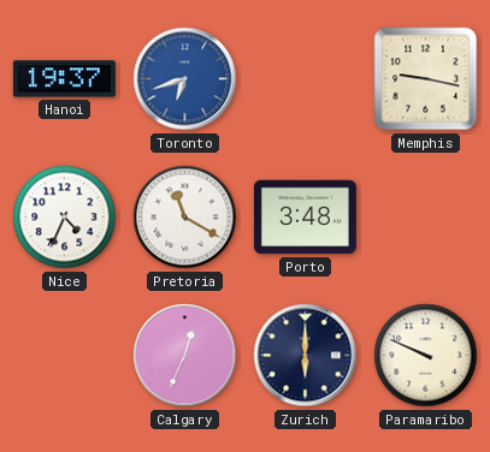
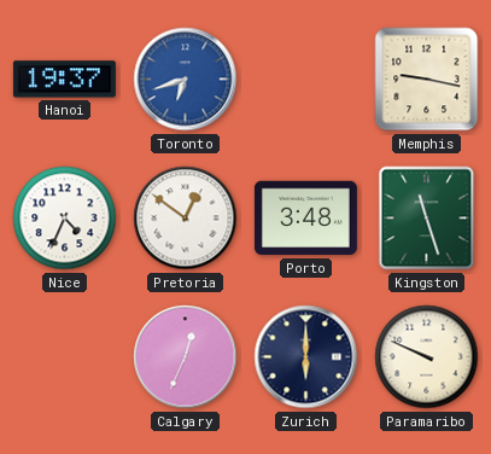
Pretoria: 11:20 -> 12:51
Kingston: none -> 11:27
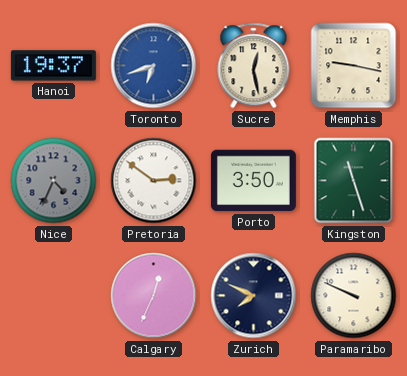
Sucre: none -> 12:28
Nice dial: white -> grey
Pretoria: 12:51 -> 2:51
Porto: 3:48 -> 3:50
Zurich: 6:00 -> 7:49
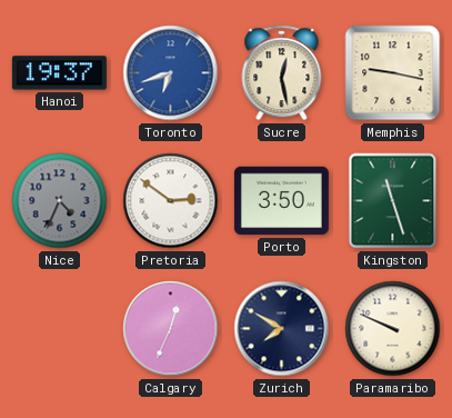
Zurich: 7:49 -> 7:50
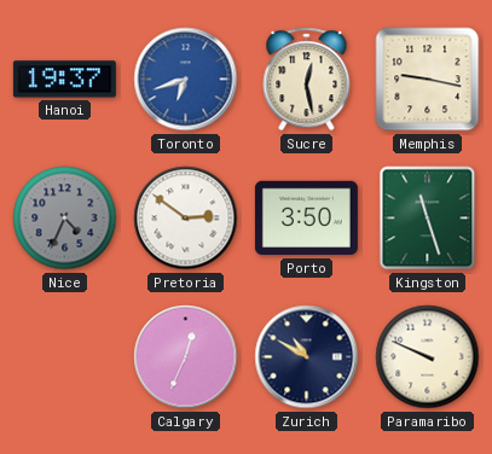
Zurich: 7:50 -> 10:50
